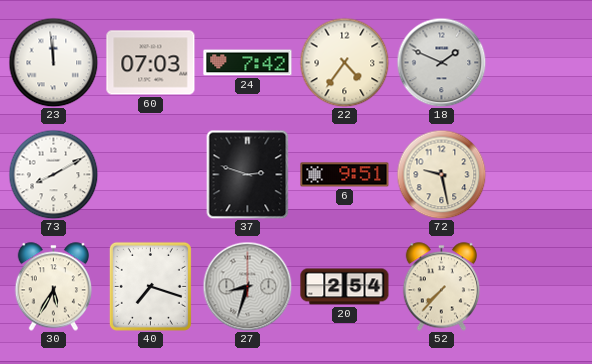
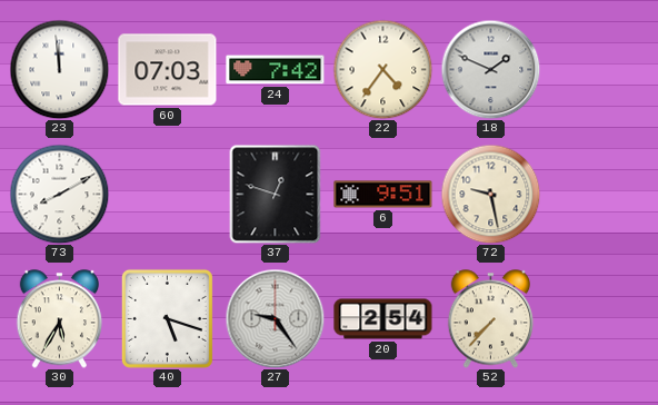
37: 2:48 -> 12:48
40: 7:18 -> 5:18
27: 8:33 -> 9:24
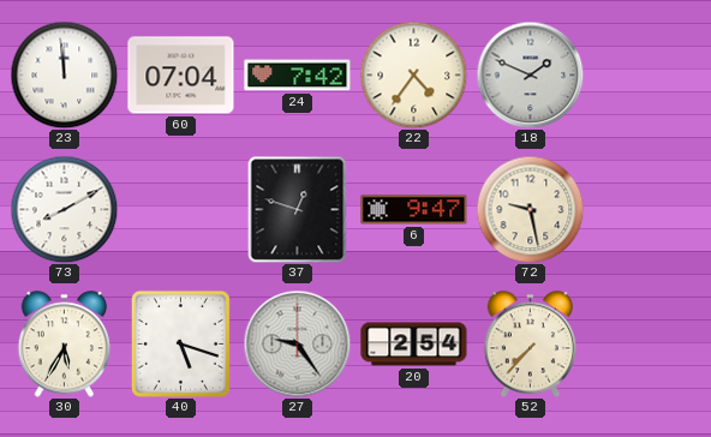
60: 07:03 -> 07:04
6: 9:51 -> 9:47
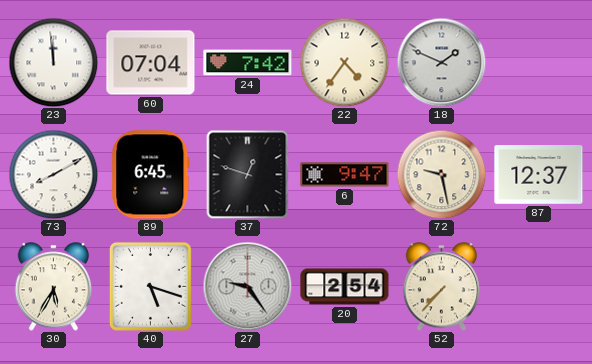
89: none -> 6:45
87: none -> 12:37
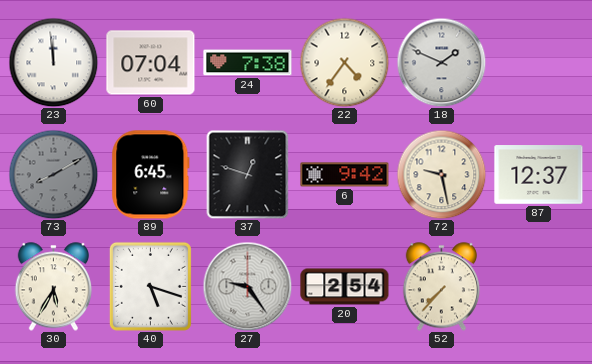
24: 7:42 -> 7:38
73 dial: white -> grey
6: 9:47 -> 9:42
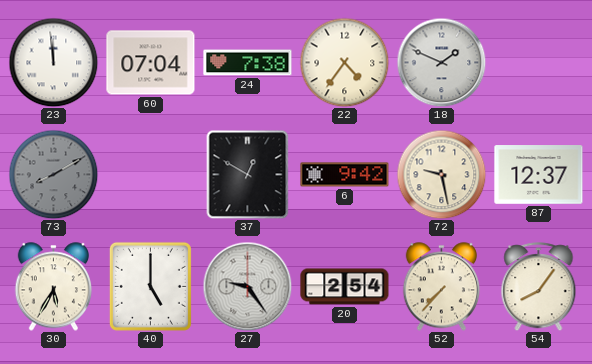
89: 6:45 -> none
37: 12:48 -> 12:50
40: 5:18 -> 5:00
54: none -> 8:06
